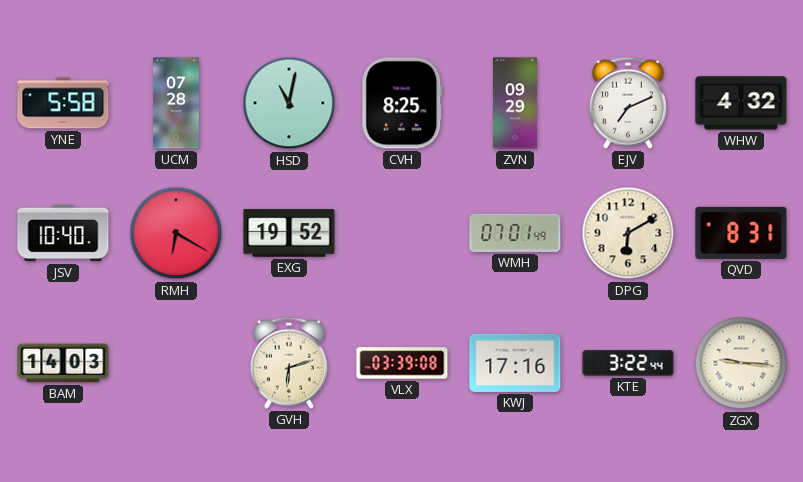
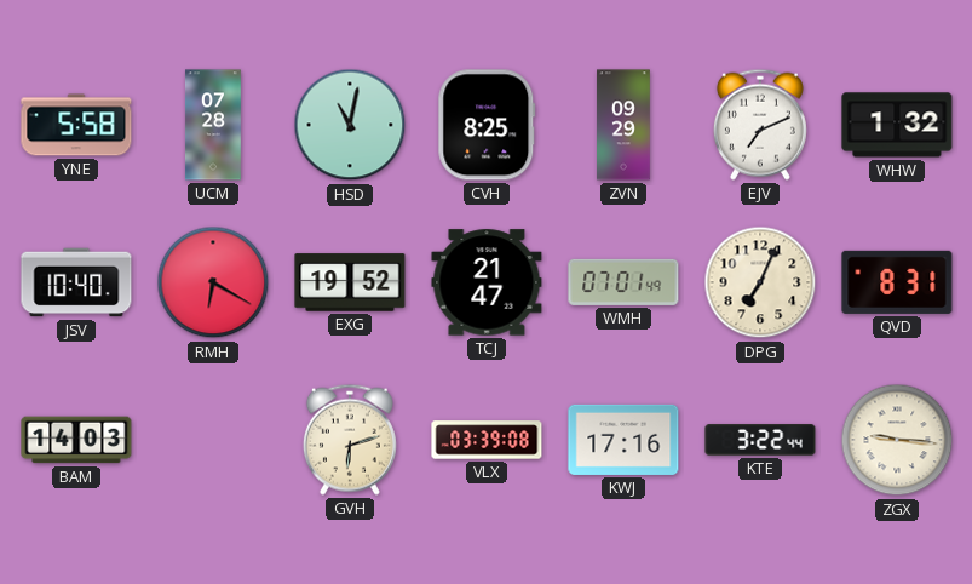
WHW: 4:32 -> 1:32
TCJ: none -> 21:47
DPG: 6:10 -> 7:04
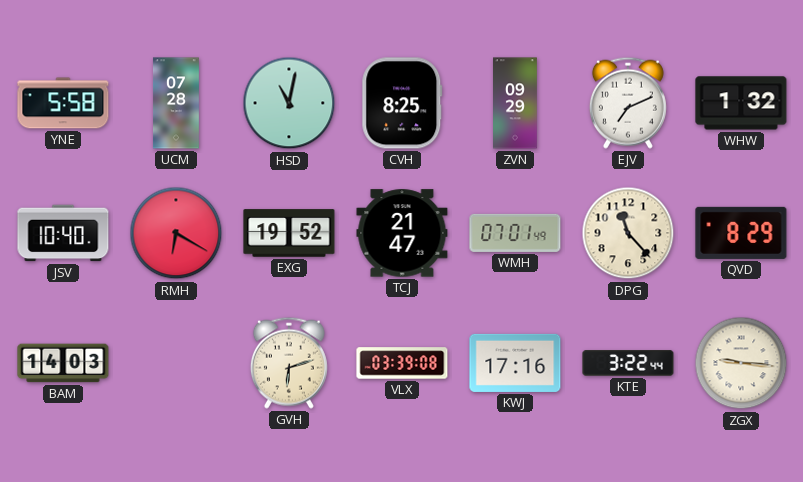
DPG: 7:04 -> 11:23
QVD: 8:31 -> 8:29
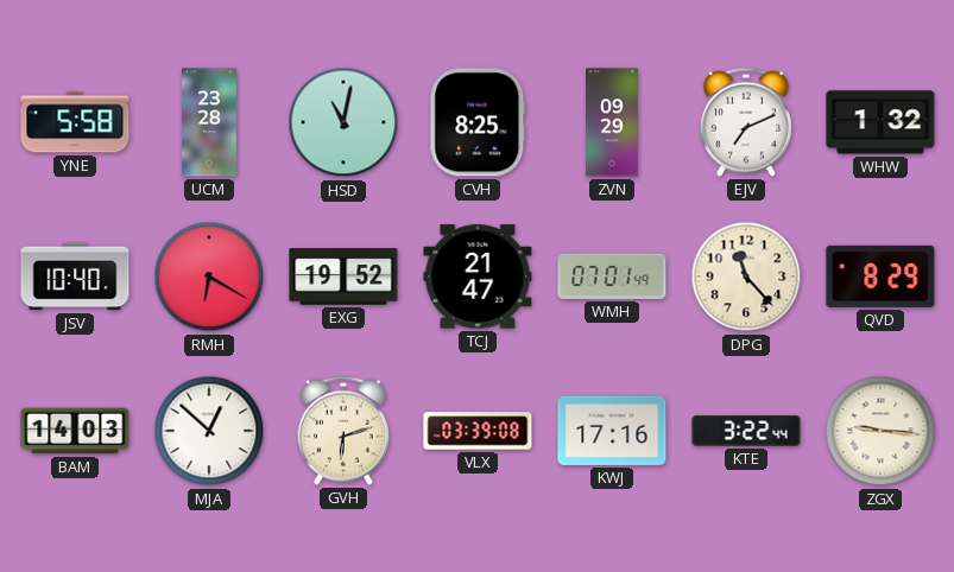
UCM: 07:28 -> 23:28
MJA: none -> 12:52
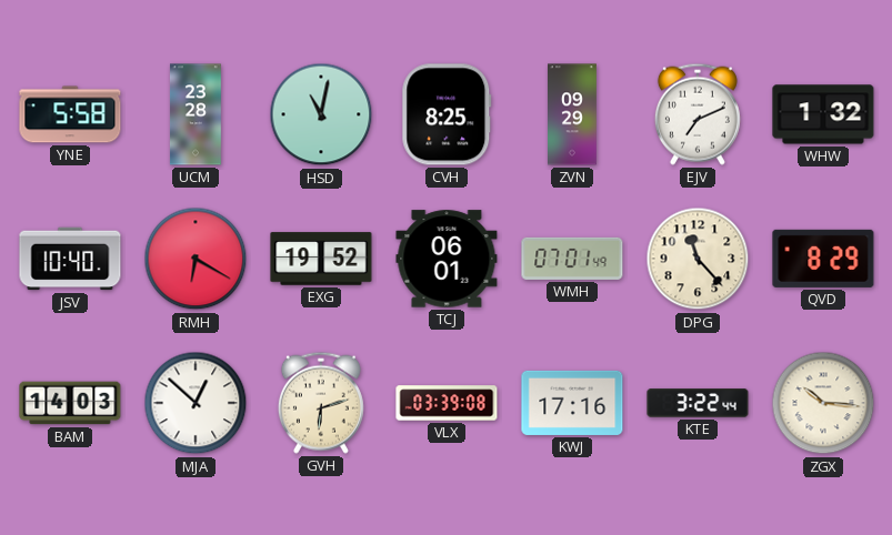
TCJ: 21:47 -> 06:01
ZGX: 9:16 -> 10:16
